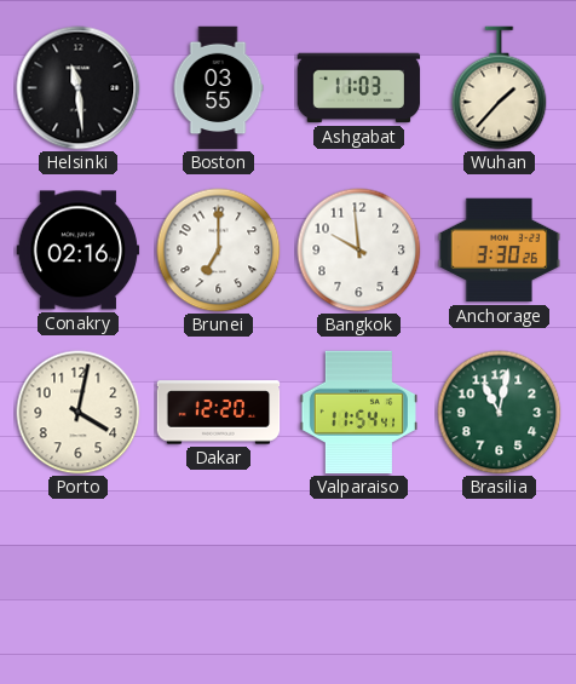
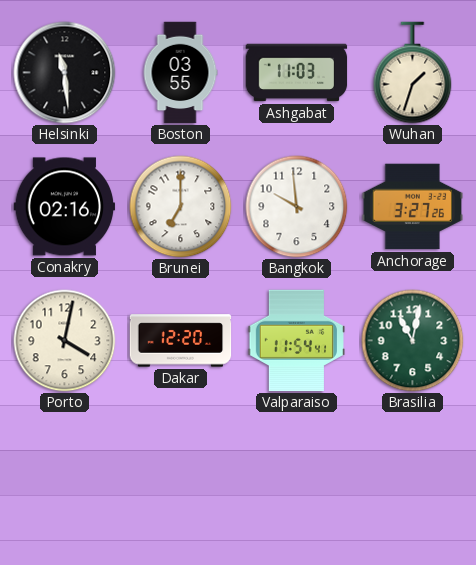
Wuhan: 1:37 -> 1:33
Anchorage: 3:30 -> 3:27
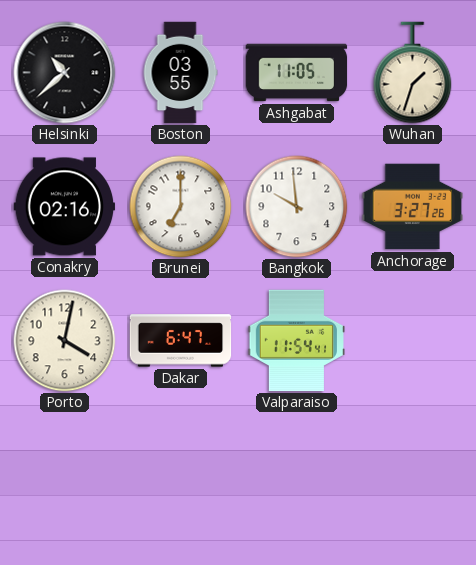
Helsinki: 11:29 -> 10:38
Ashgabat: 11:03 -> 11:05
Dakar: 12:20 -> 6:47
Brasilia: 11:02 -> none
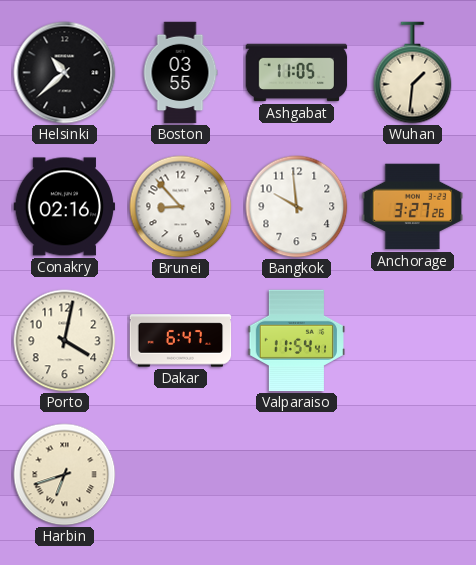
Wuhan: 1:33 -> 1:31
Brunei: 7:00 -> 8:53
Harbin: none -> 6:42
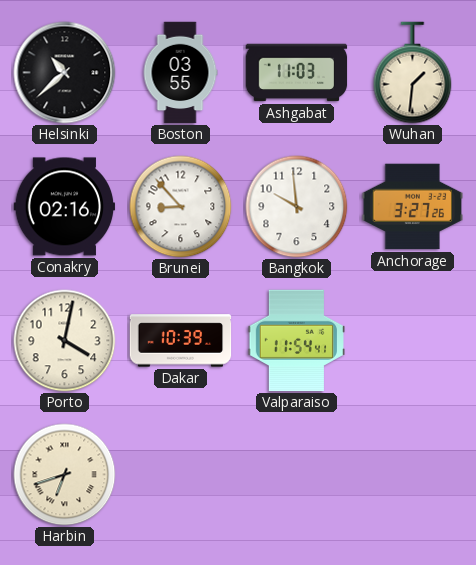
Ashgabat: 11:05 -> 11:03
Dakar: 6:47 -> 10:39
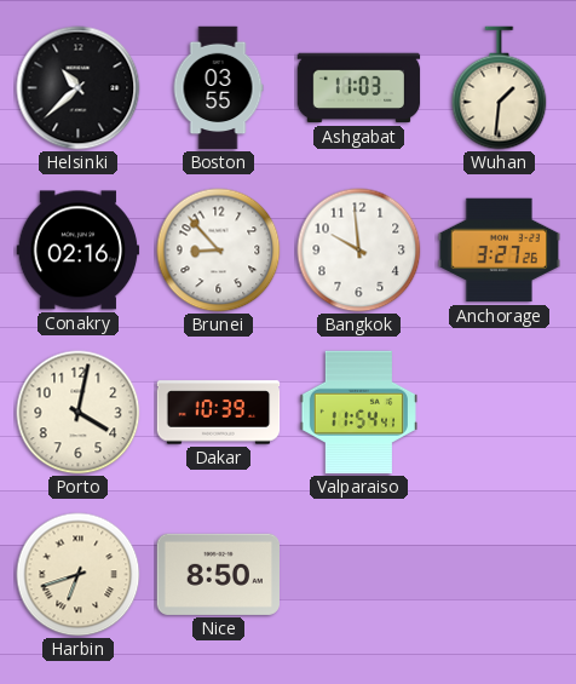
Nice: none -> 8:50
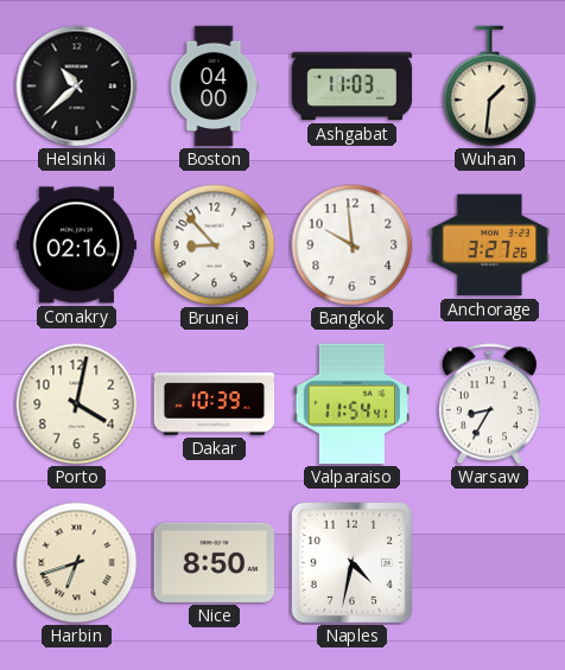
Boston: 03:55 -> 04:00
Warsaw: none -> 8:35
Naples: none -> 4:32
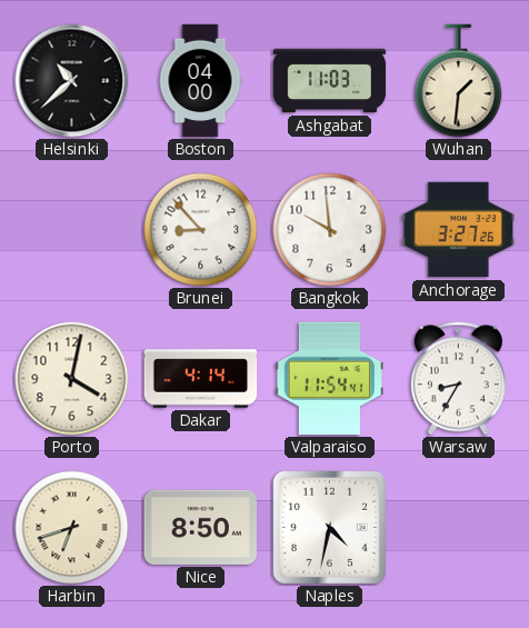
Conakry: 02:16 -> none
Dakar: 10:39 -> 4:14
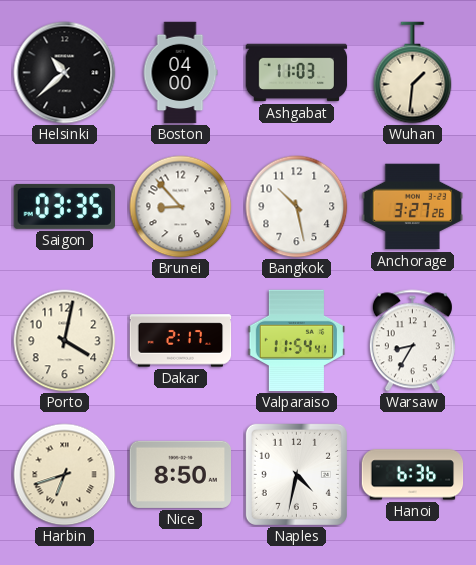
Saigon: none -> 03:35
Bangkok: 9:59 -> 10:28
Dakar: 4:14 -> 2:17
Hanoi: none -> 6:36
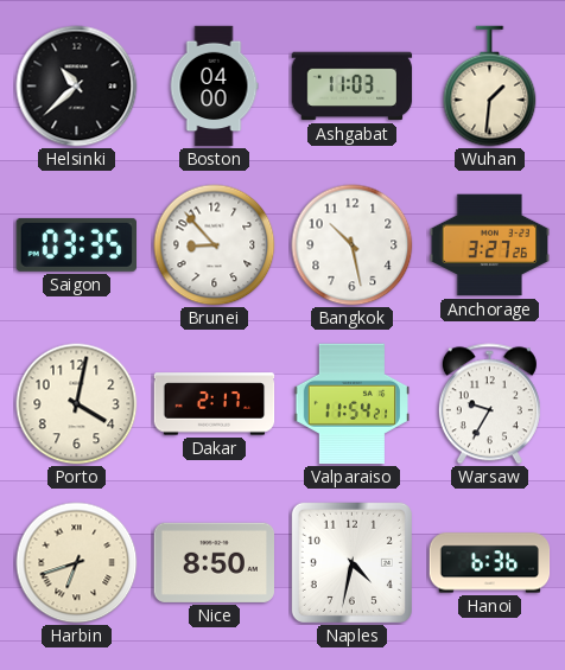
Valparaiso: 11:54:41 -> 11:54:21
Warsaw: 8:35 -> 9:35
